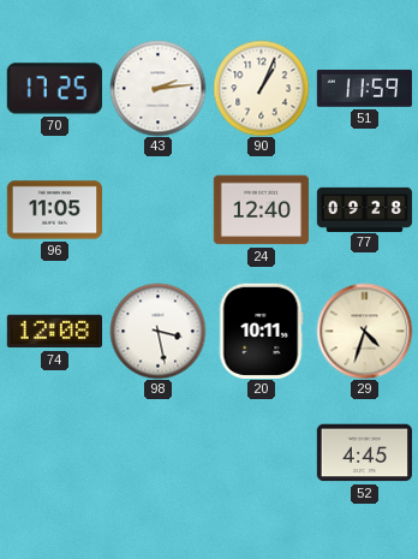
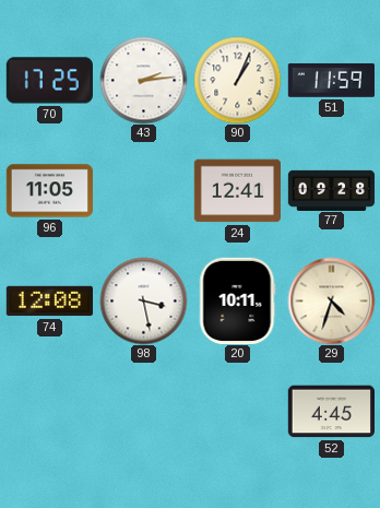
24: 12:40 -> 12:41
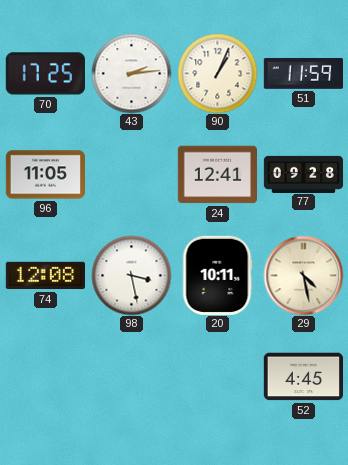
29: 4:33 -> 4:28
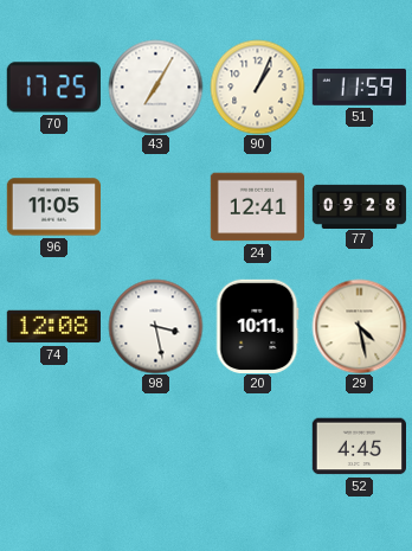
43: 2:14 -> 7:05
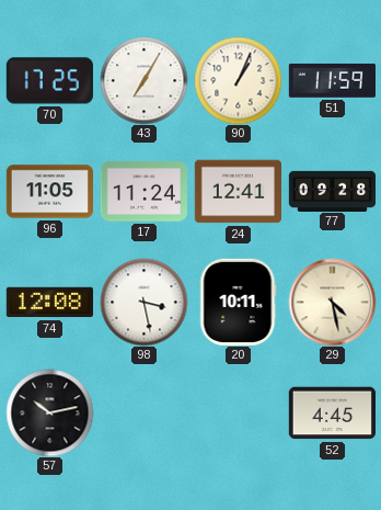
17: none -> 11:24
57: none -> 10:13
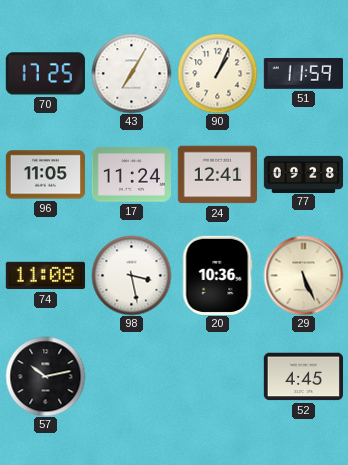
74: 12:08 -> 11:08
20: 10:11 -> 10:36
29: 4:28 -> 5:26
